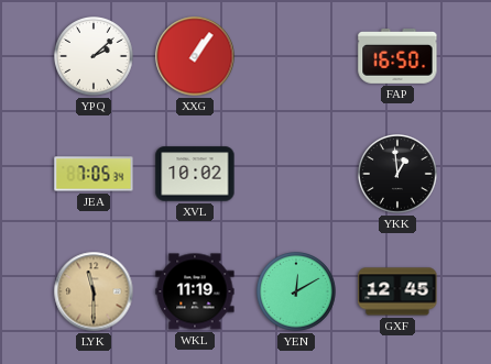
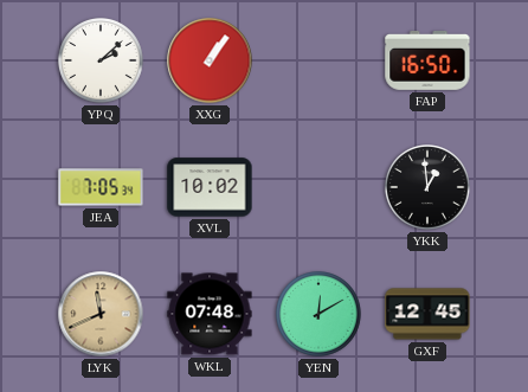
LYK: 11:30 -> 11:41
WKL: 11:19 -> 07:48
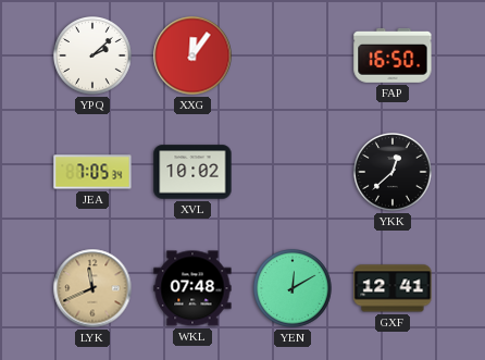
XXG: 1:06 -> 12:06
YKK: 12:59 -> 12:38
GXF: 12:45 -> 12:41
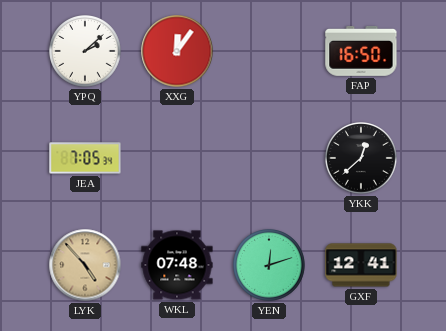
XVL: 10:02 -> none
LYK: 11:41 -> 4:53
YEN: 12:10 -> 12:12
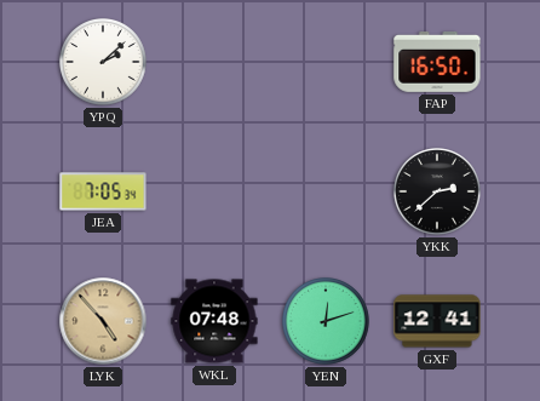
XXG: 12:06 -> none
YKK: 12:38 -> 2:38
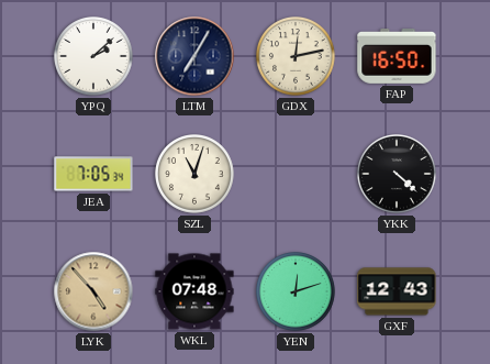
LTM: none -> 7:05
GDX: none -> 12:13
SZL: none -> 11:03
YKK: 2:38 -> 4:22
GXF: 12:41 -> 12:43
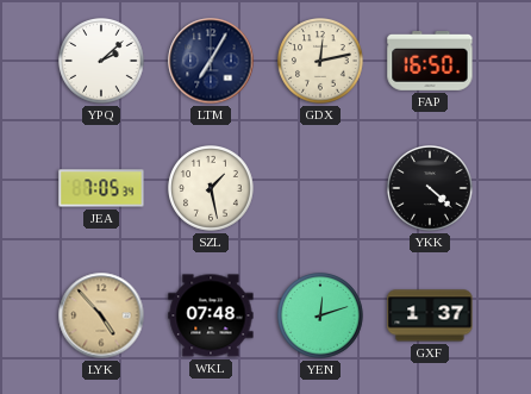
SZL: 11:03 -> 1:28
GXF: 12:43 -> 1:37
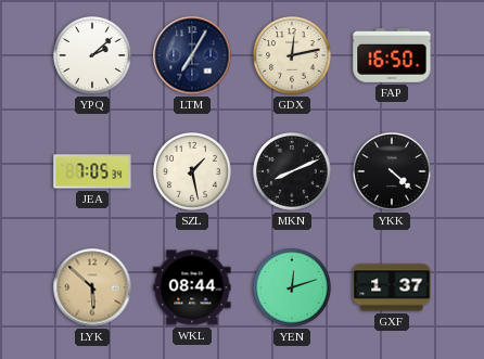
MKN: none -> 8:11
LYK: 4:53 -> 5:52
WKL: 07:48 -> 08:44
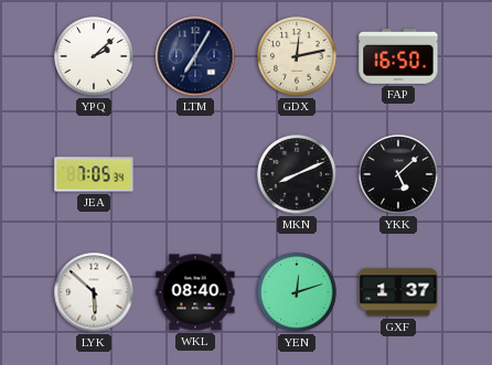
SZL: 1:28 -> none
YKK: 4:22 -> 5:08
LYK dial: champagne -> white
WKL: 08:44 -> 08:40
